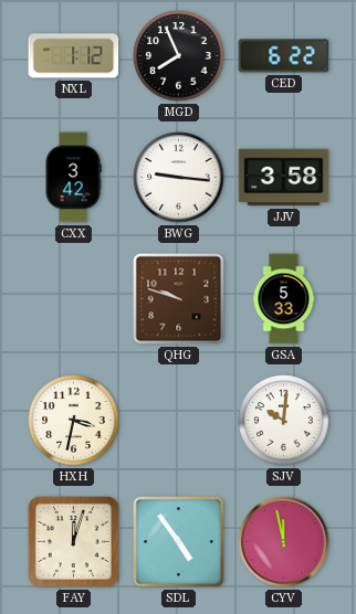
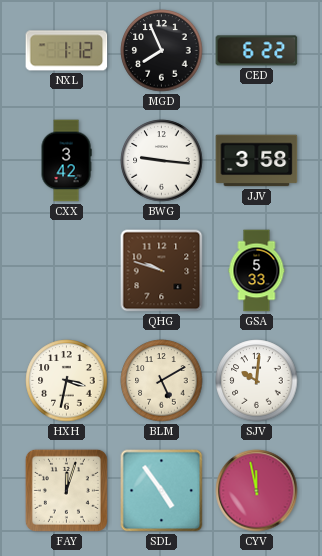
BLM: none -> 5:10
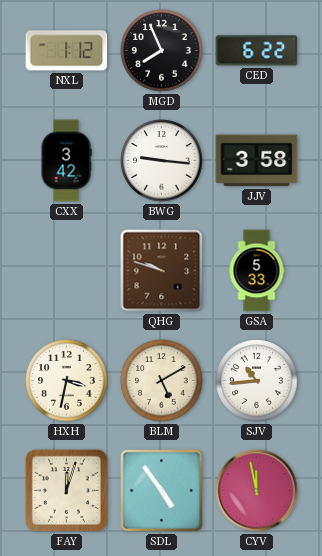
SJV: 10:01 -> 10:44
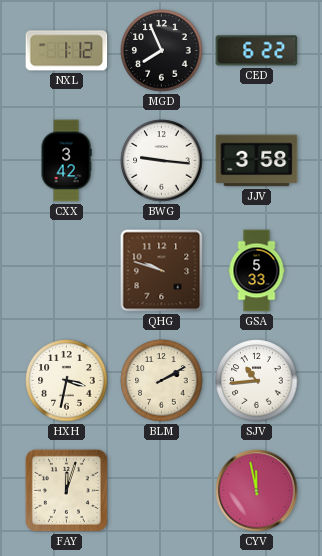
BLM: 5:10 -> 2:10
SDL: 4:54 -> none
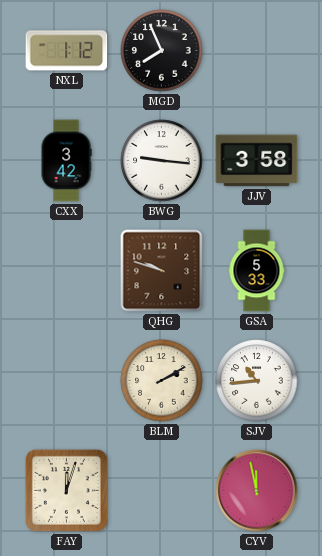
CED: 6:22 -> none
HXH: 3:32 -> none
